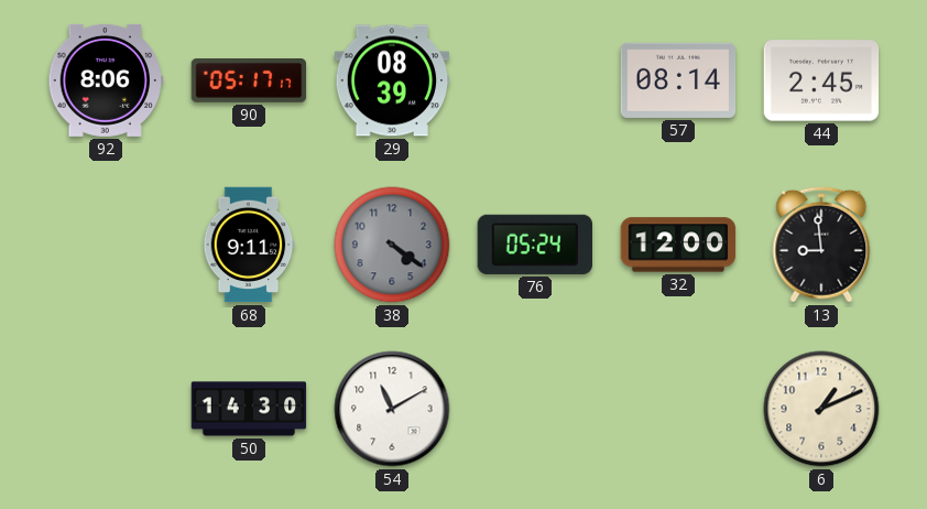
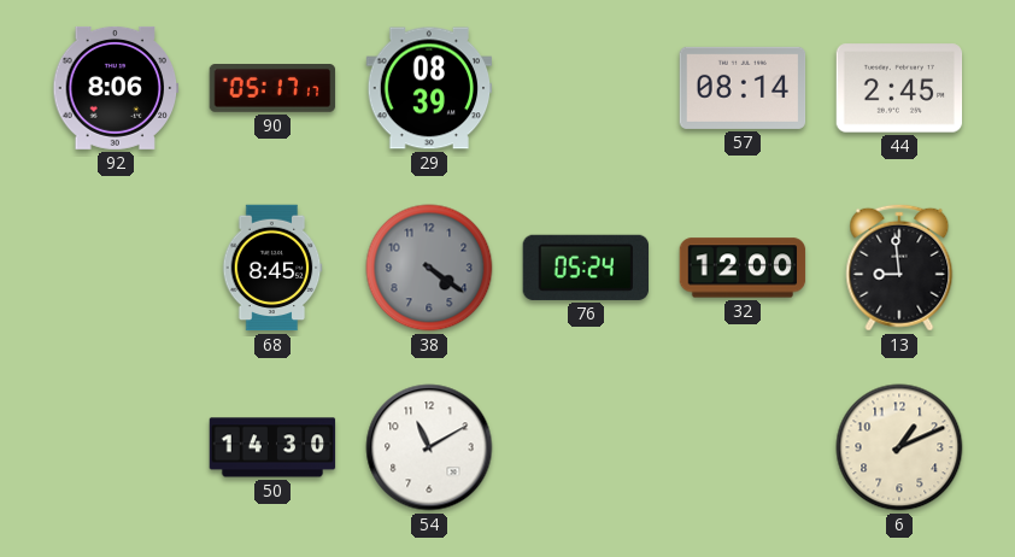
68: 9:11 -> 8:45
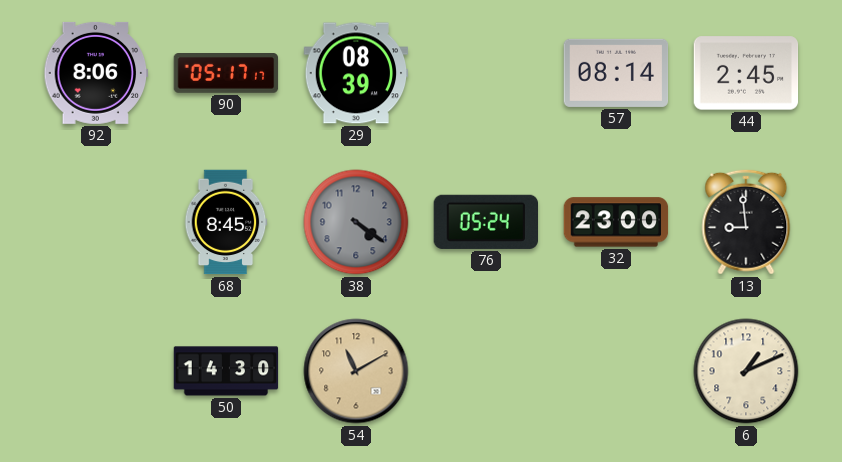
32: 12:00 -> 23:00
54 dial: white -> champagne
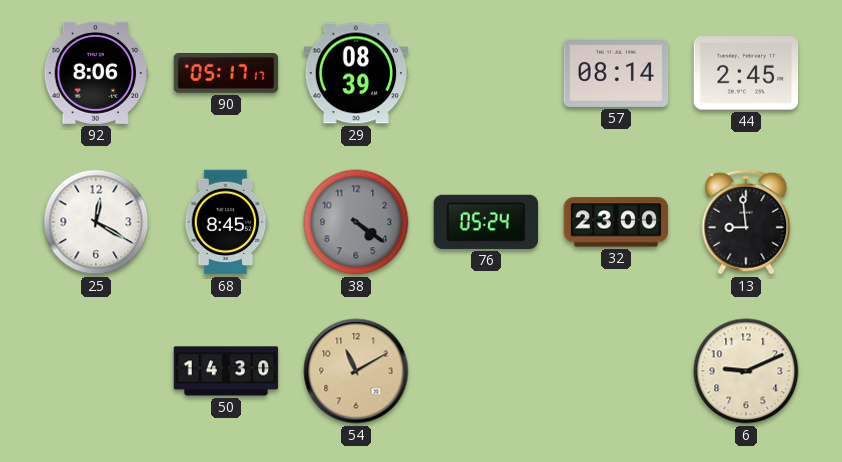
25: none -> 12:20
6: 1:11 -> 9:11
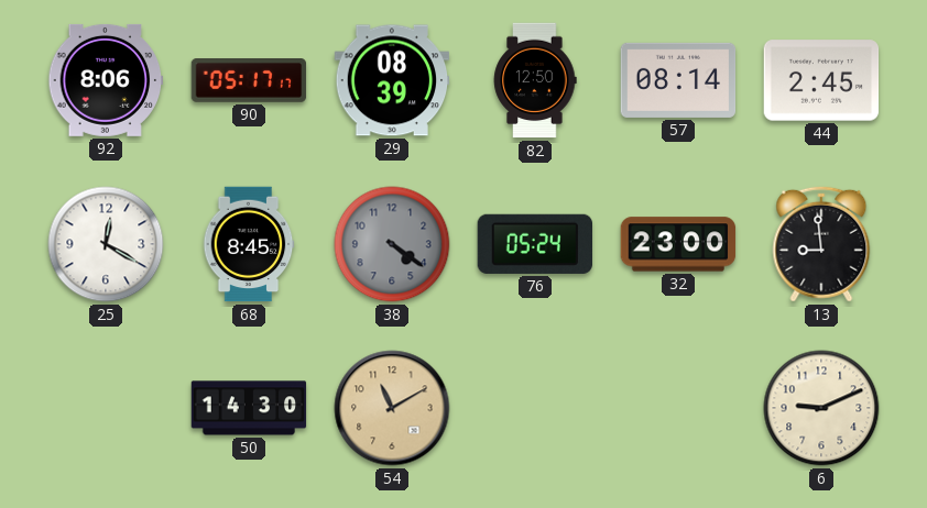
82: none -> 12:50
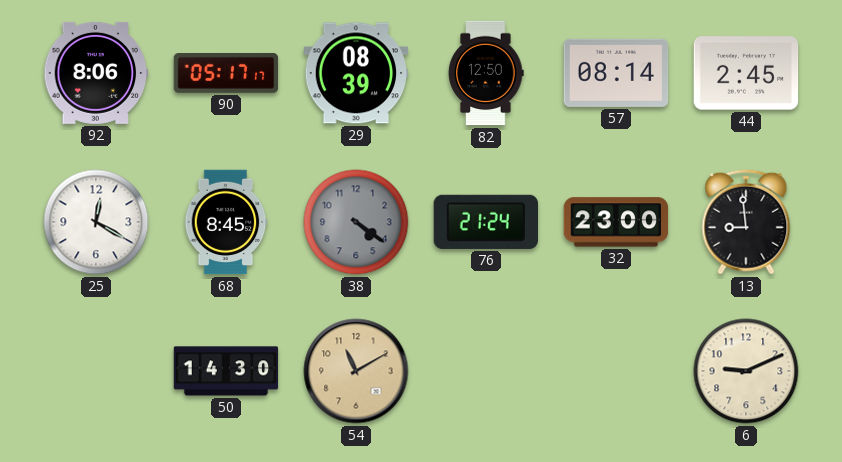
76: 05:24 -> 21:24
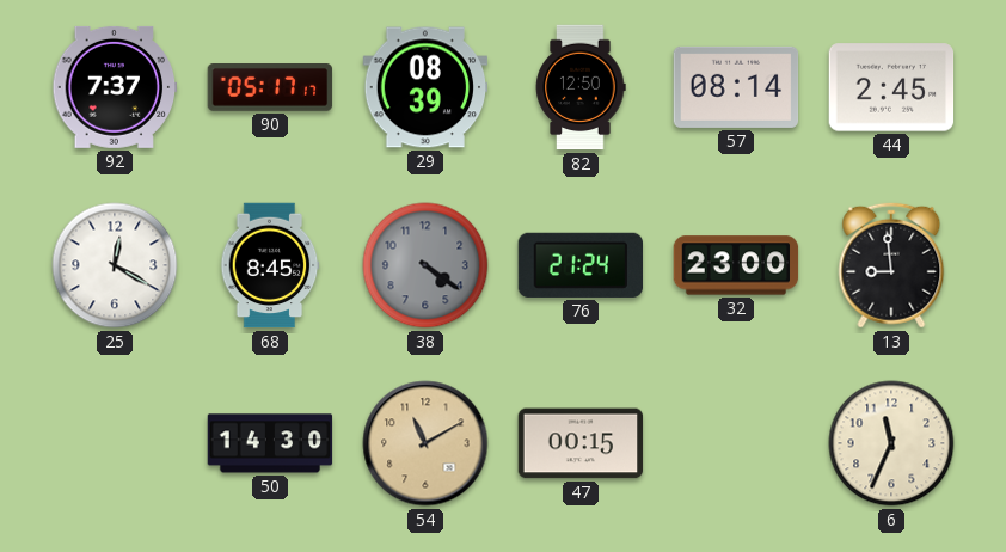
92: 8:06 -> 7:37
47: none -> 00:15
6: 9:11 -> 11:34
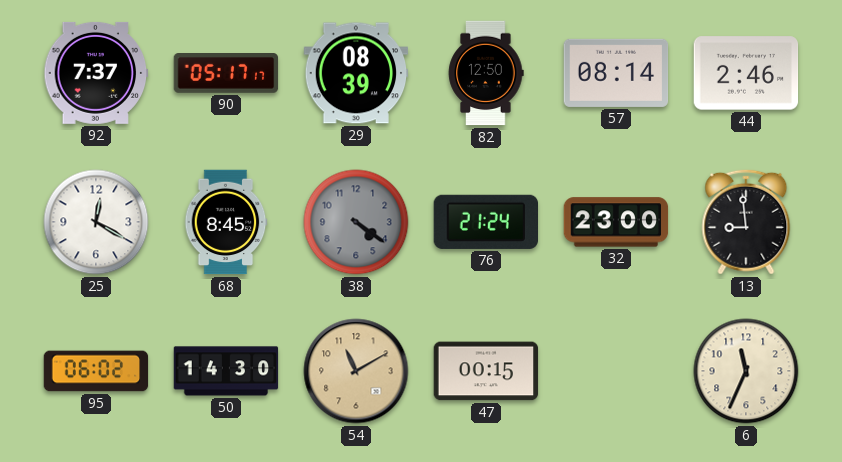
44: 2:45 -> 2:46
95: none -> 06:02
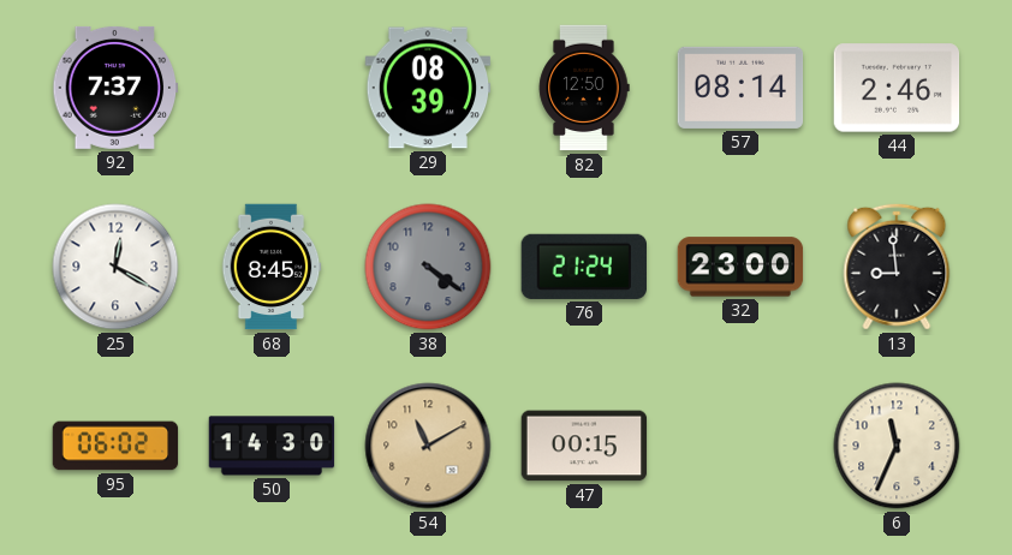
90: 05:17 -> none
